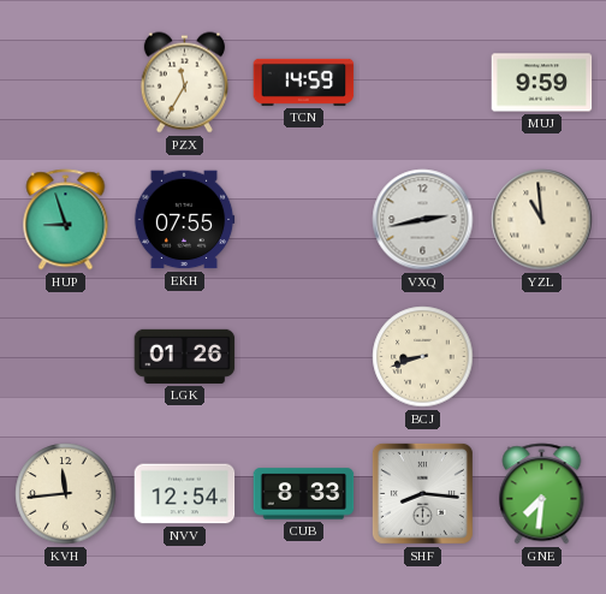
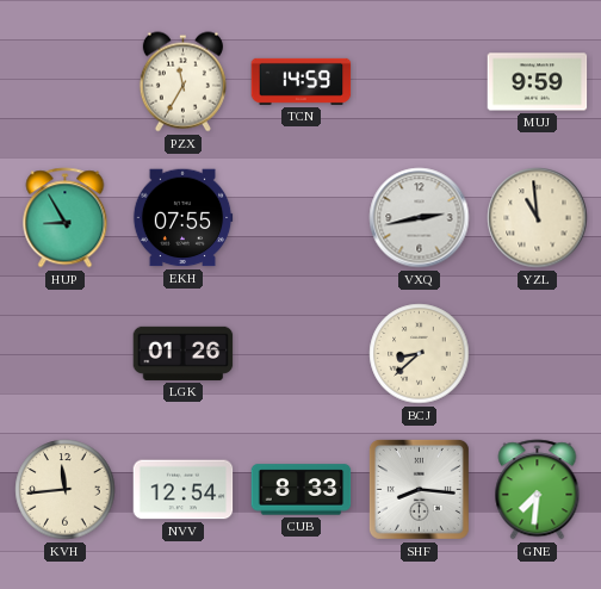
HUP: 8:57 -> 8:55
BCJ: 8:42 -> 8:38
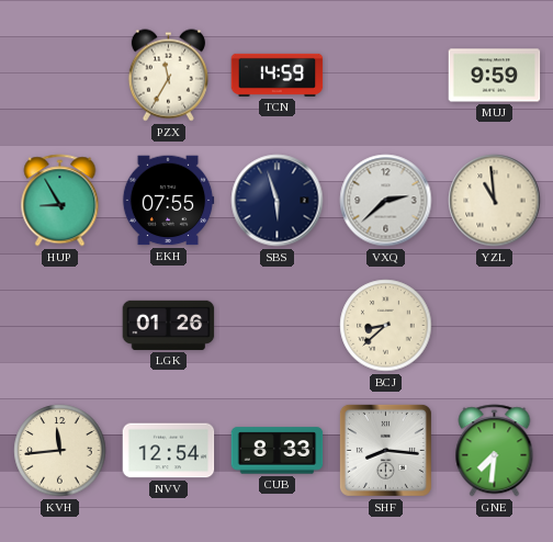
SBS: none -> 5:57
VXQ: 2:43 -> 2:38
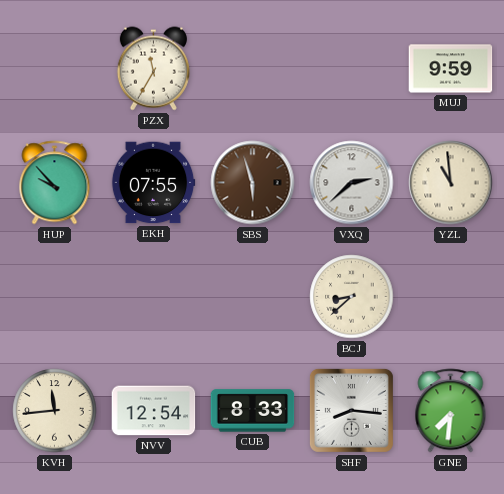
TCN: 14:59 -> none
HUP: 8:55 -> 9:53
SBS dial: navy -> brown
LGK: 01:26 -> none
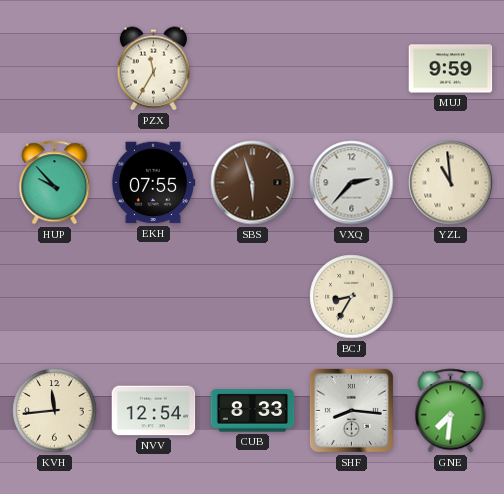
VXQ: 2:38 -> 2:37
BCJ: 8:38 -> 8:35
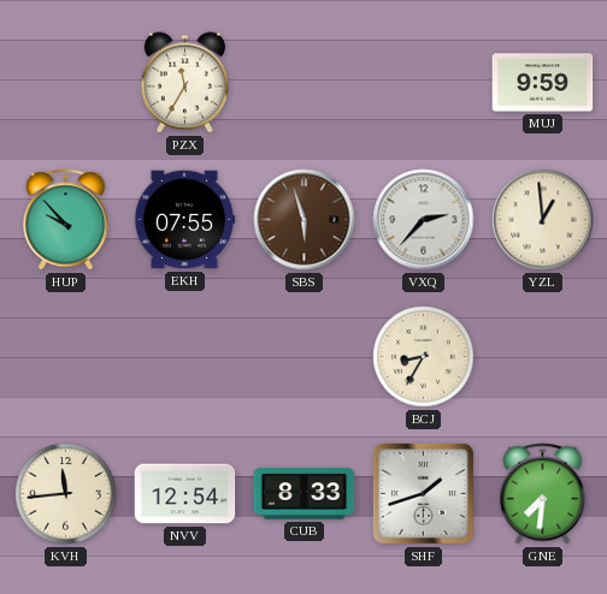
YZL: 10:59 -> 12:59
SHF: 8:16 -> 1:42
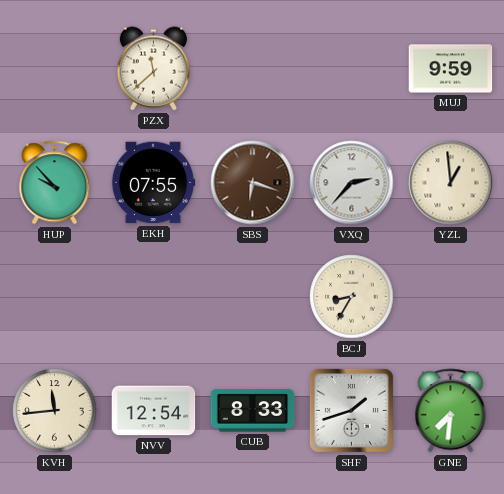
PZX: 11:35 -> 11:38
SBS: 5:57 -> 6:18
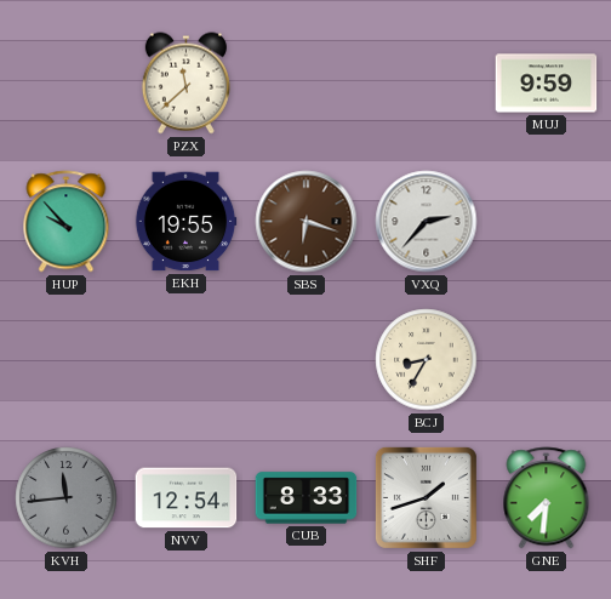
EKH: 07:55 -> 19:55
YZL: 12:59 -> none
KVH dial: cream -> grey
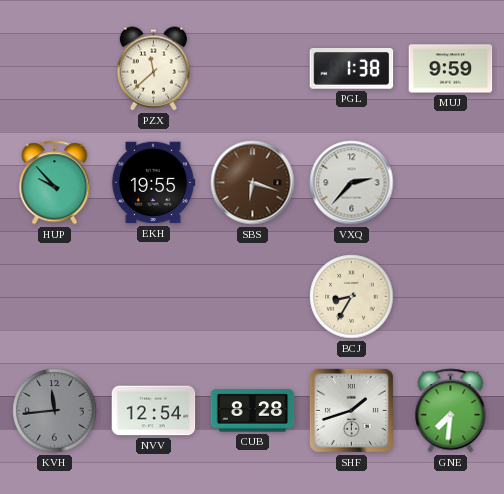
PGL: none -> 1:38
CUB: 8:33 -> 8:28
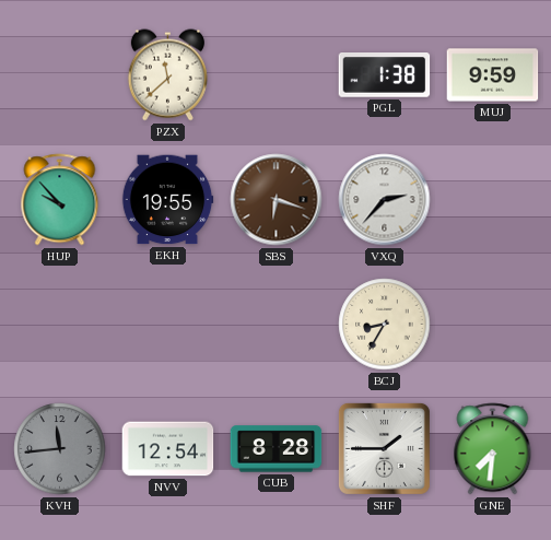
SHF: 1:42 -> 1:45
